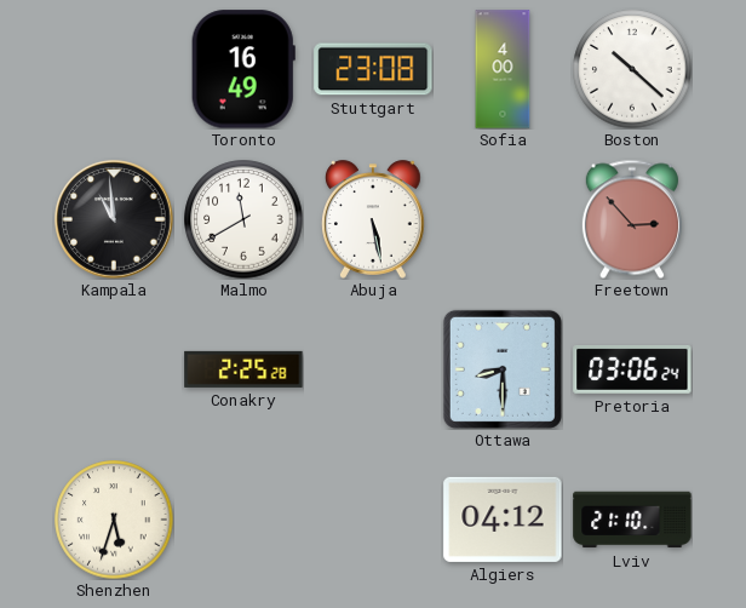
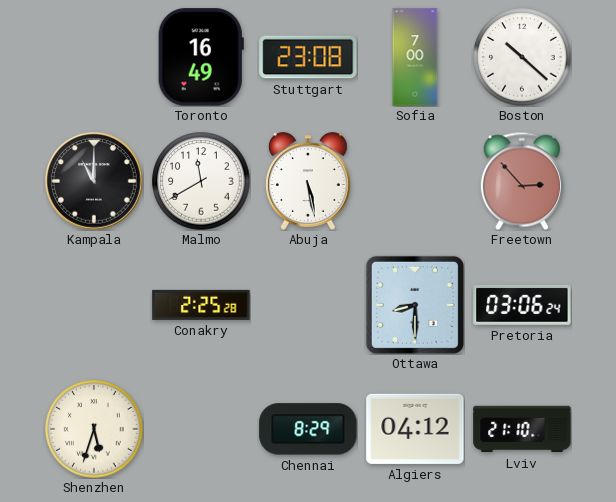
Sofia: 4:00 -> 7:00
Kampala: 10:59 -> 11:00
Chennai: none -> 8:29
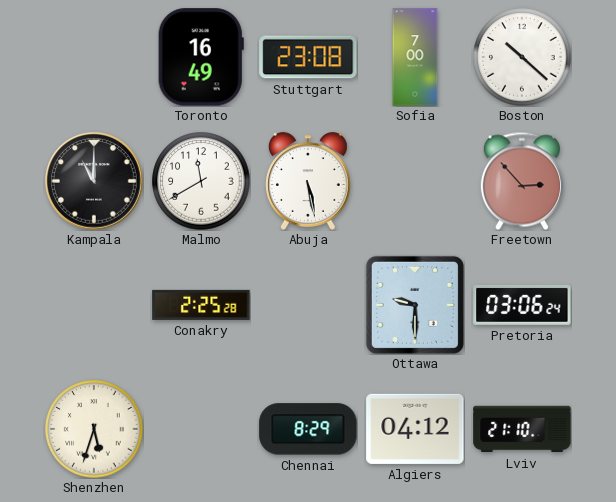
Ottawa: 8:30 -> 9:30
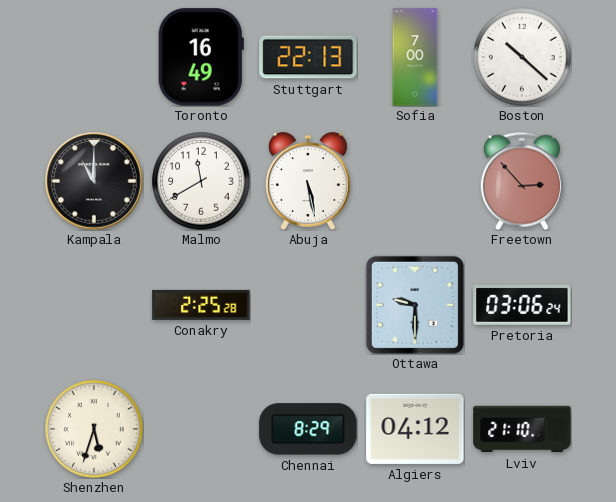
Stuttgart: 23:08 -> 22:13
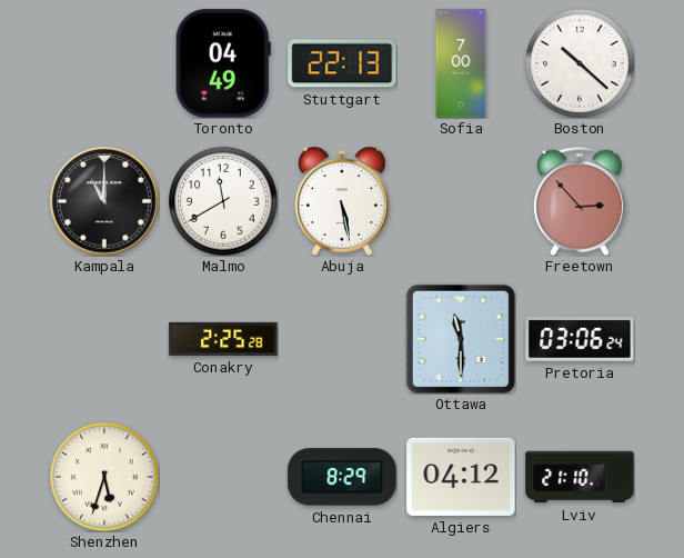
Toronto: 16:49 -> 04:49
Ottawa: 9:30 -> 11:30
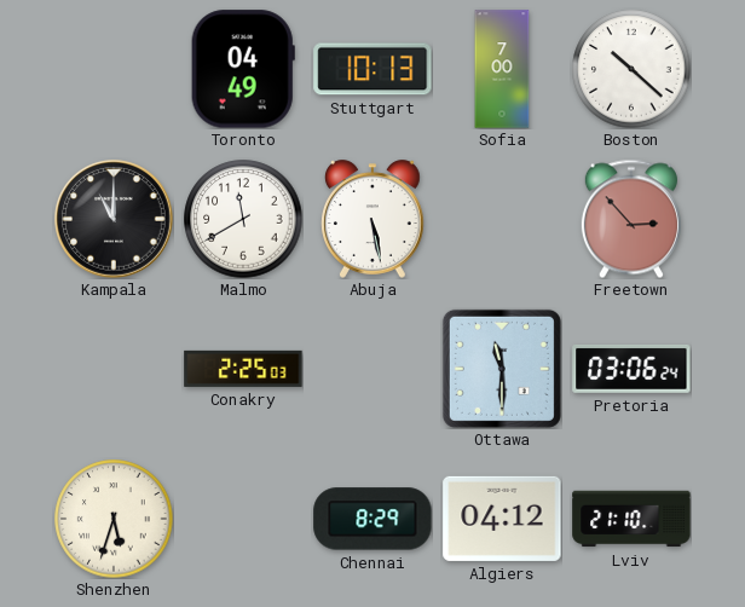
Stuttgart: 22:13 -> 10:13
Conakry: 2:25:28 -> 2:25:03
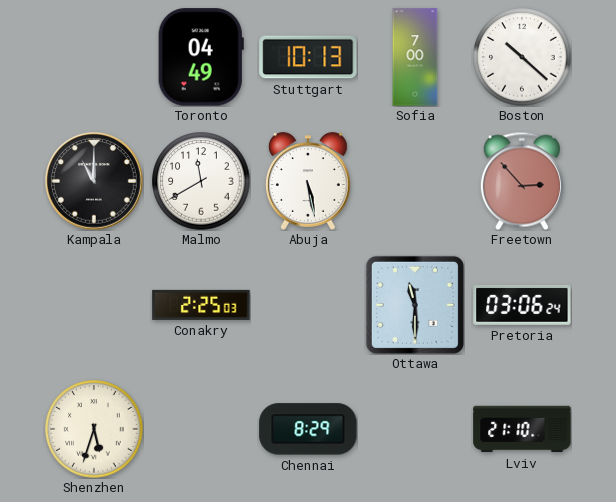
Algiers: 04:12 -> none
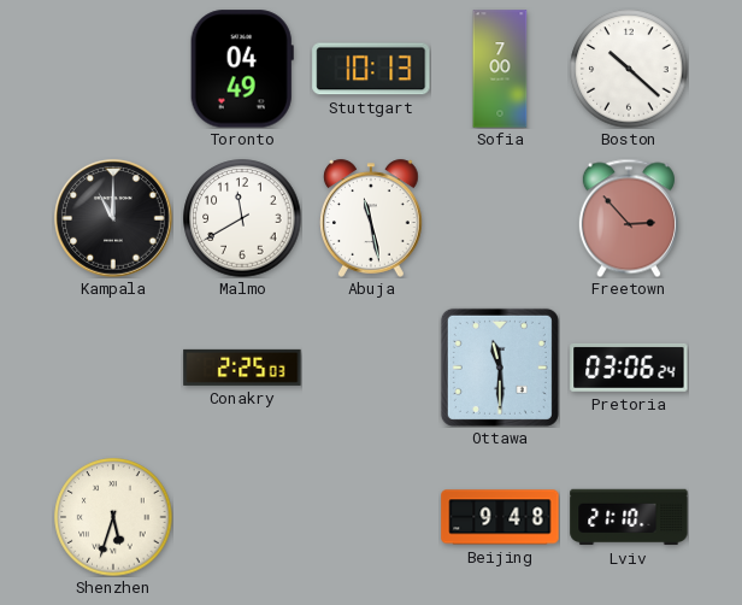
Abuja: 5:28 -> 11:28
Chennai: 8:29 -> none
Beijing: none -> 9:48
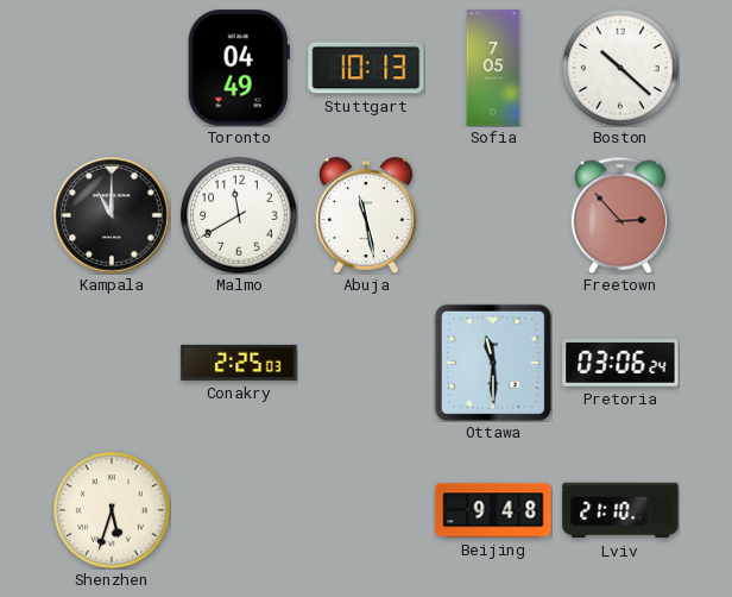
Sofia: 7:00 -> 7:05
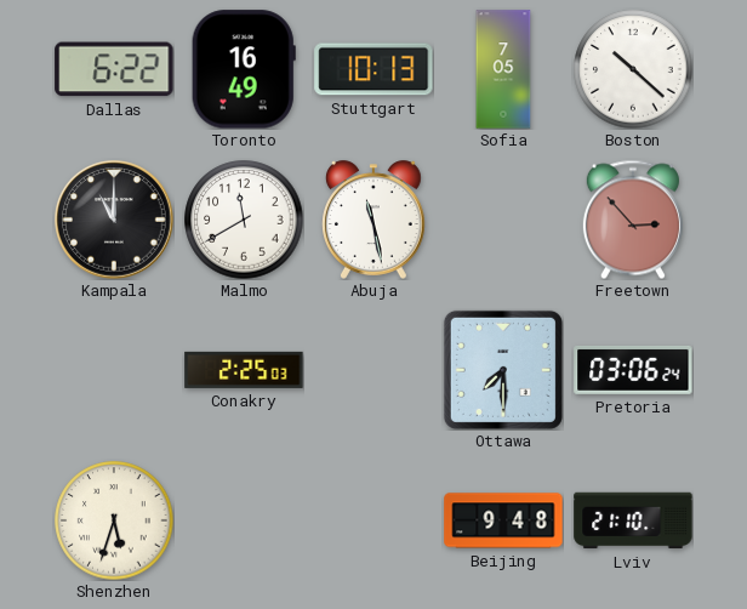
Dallas: none -> 6:22
Toronto: 04:49 -> 16:49
Ottawa: 11:30 -> 7:30
